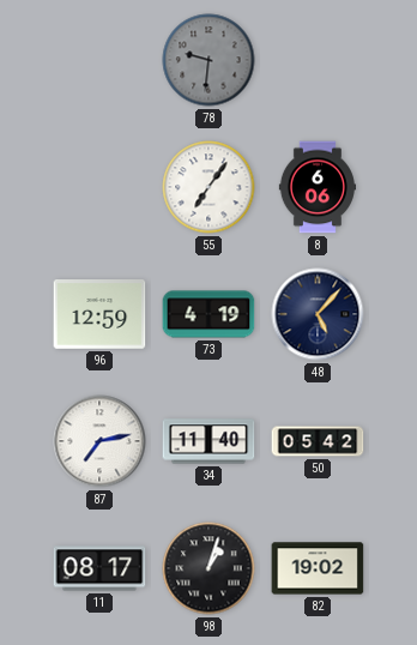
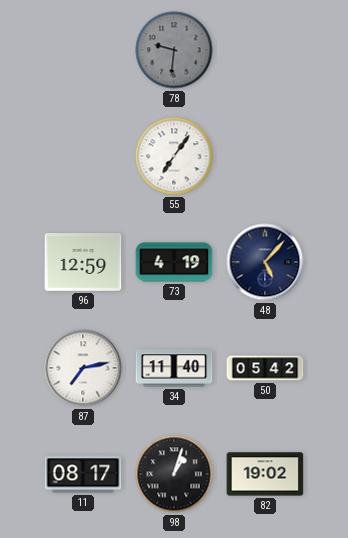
8: 6:06 -> none
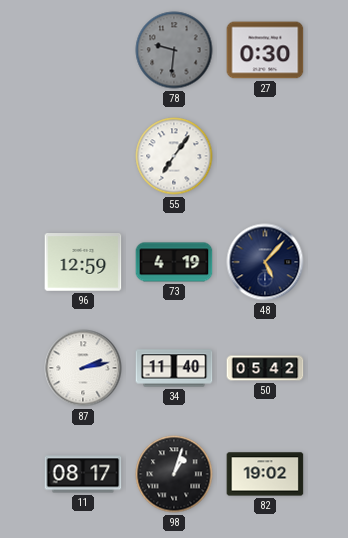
27: none -> 0:30
87: 7:13 -> 2:13
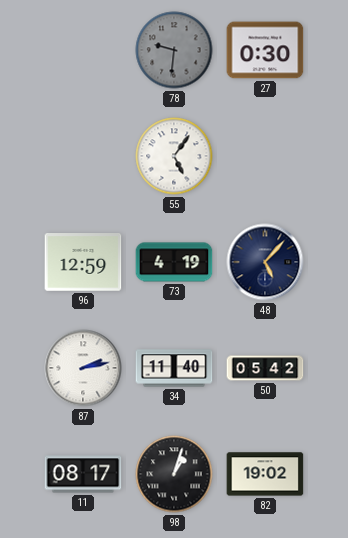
55: 7:06 -> 5:06
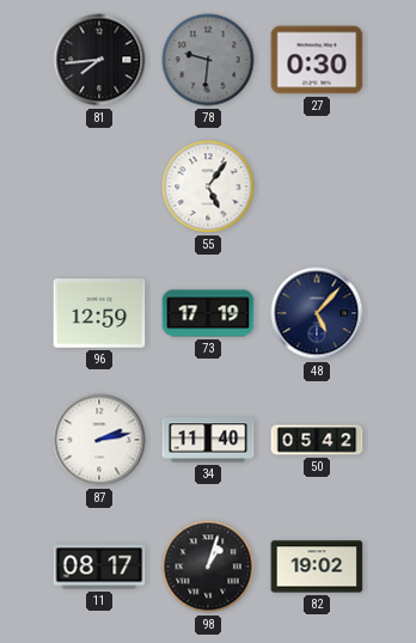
81: none -> 7:44
73: 4:19 -> 17:19
